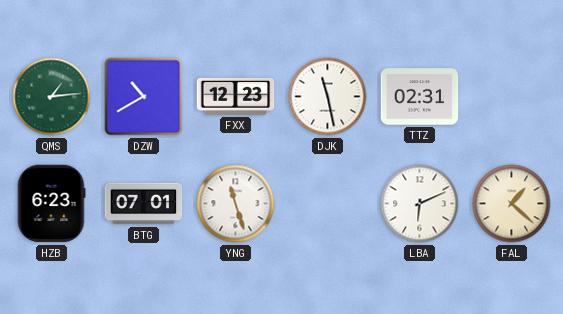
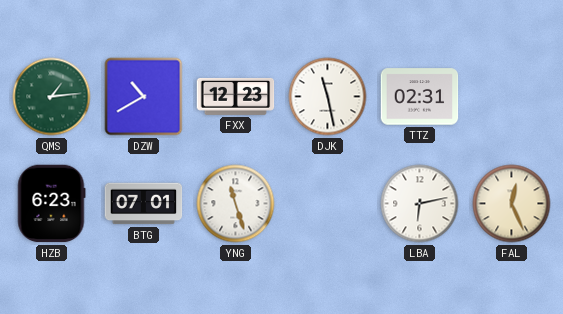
LBA: 6:11 -> 6:13
FAL: 1:22 -> 12:26
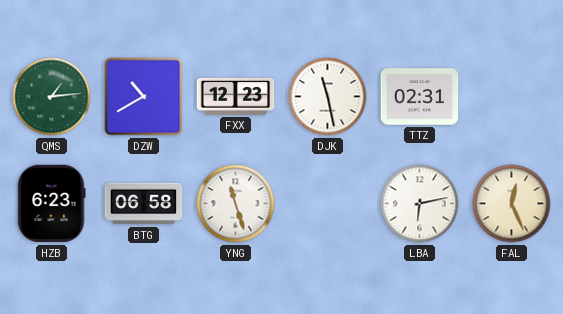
BTG: 07:01 -> 06:58
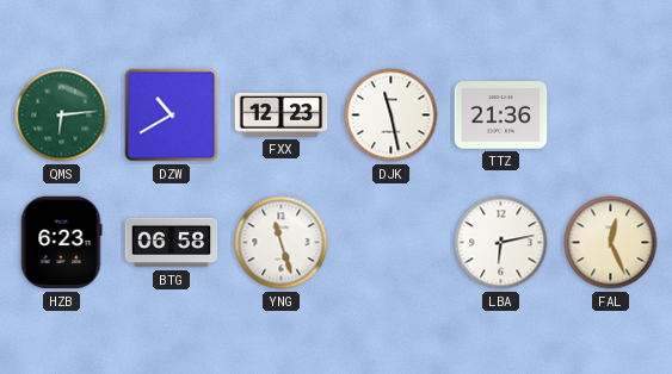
QMS: 1:14 -> 6:14
TTZ: 02:31 -> 21:36
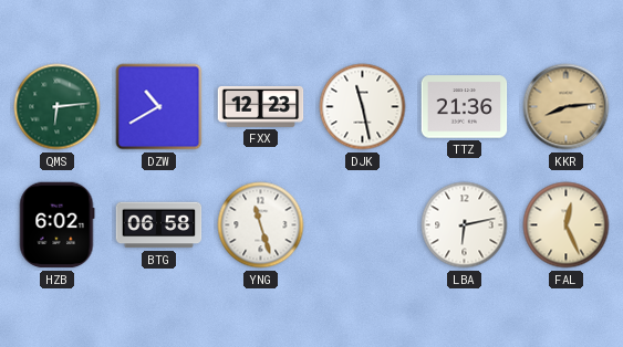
KKR: none -> 8:14
HZB: 6:23 -> 6:02
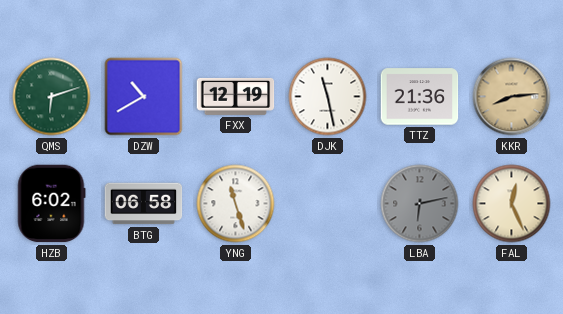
QMS: 6:14 -> 6:12
FXX: 12:23 -> 12:19
LBA dial: white -> grey
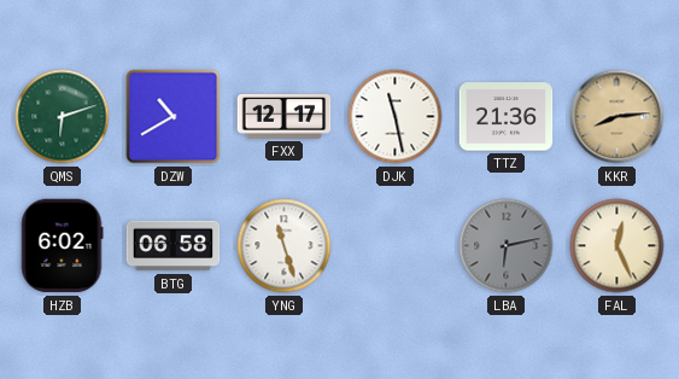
FXX: 12:19 -> 12:17
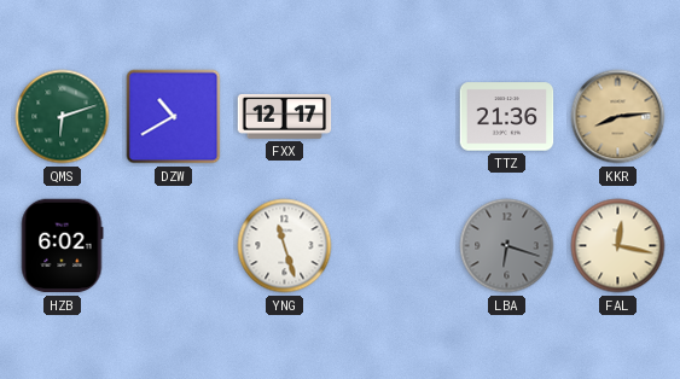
DJK: 11:28 -> none
BTG: 06:58 -> none
LBA: 6:13 -> 6:18
FAL: 12:26 -> 12:17
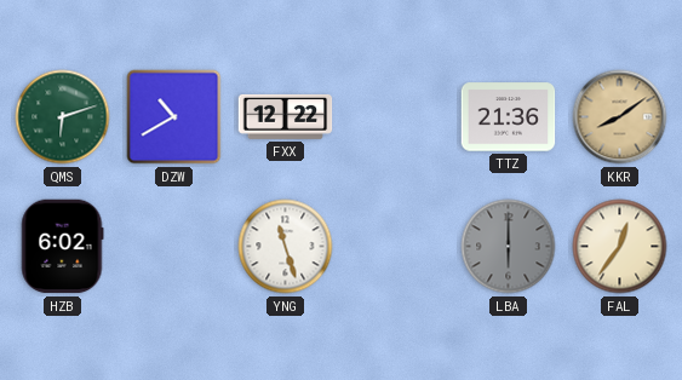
FXX: 12:17 -> 12:22
KKR: 8:14 -> 8:09
LBA: 6:18 -> 6:00
FAL: 12:17 -> 12:36
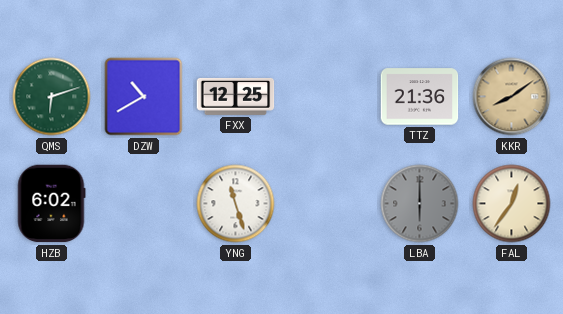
FXX: 12:22 -> 12:25
